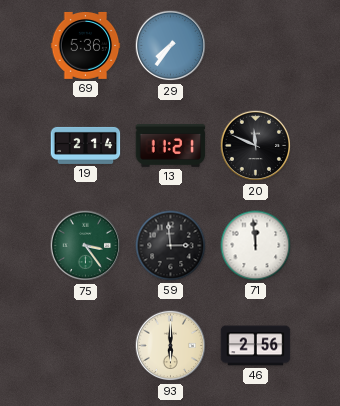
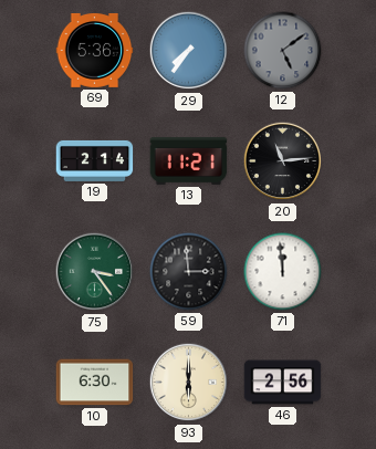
12: none -> 5:09
20: 11:49 -> 11:14
10: none -> 6:30
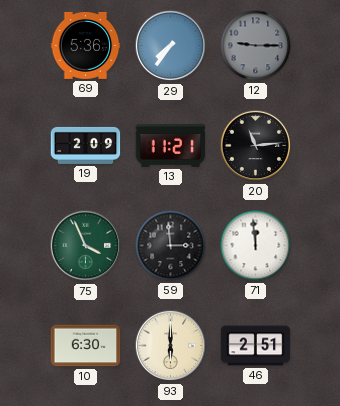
12: 5:09 -> 9:15
19: 2:14 -> 2:09
75: 3:24 -> 3:56
46: 2:56 -> 2:51
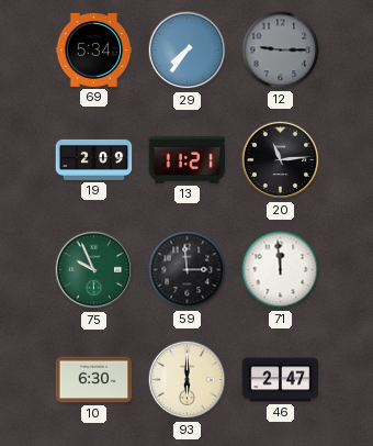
69: 5:36 -> 5:34
75: 3:56 -> 9:56
46: 2:51 -> 2:47
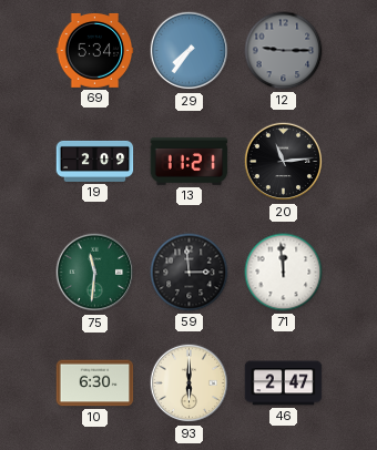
75: 9:56 -> 11:31
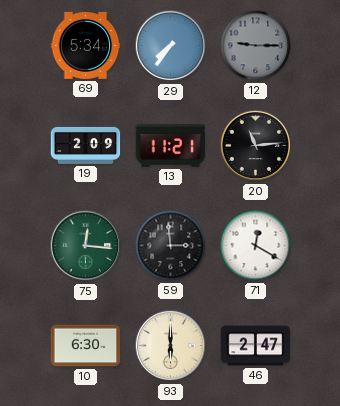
75: 11:31 -> 12:16
71: 11:59 -> 12:20
